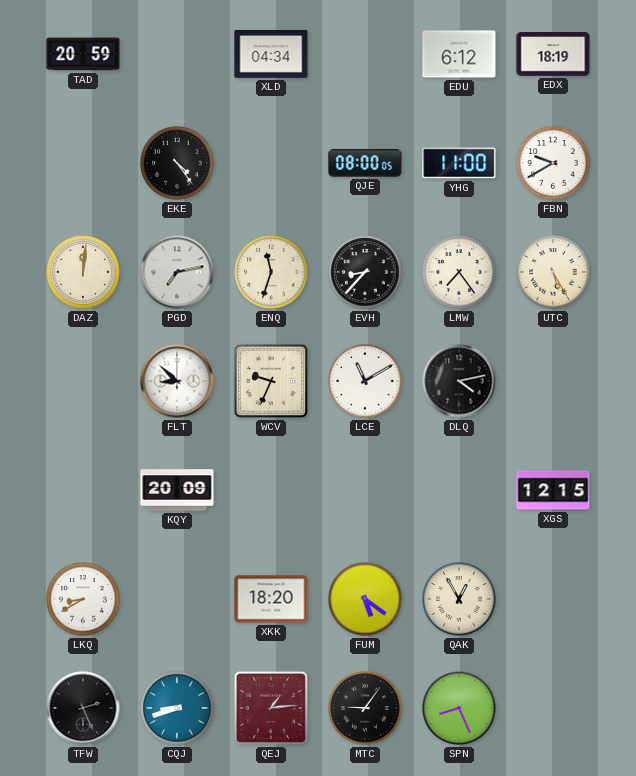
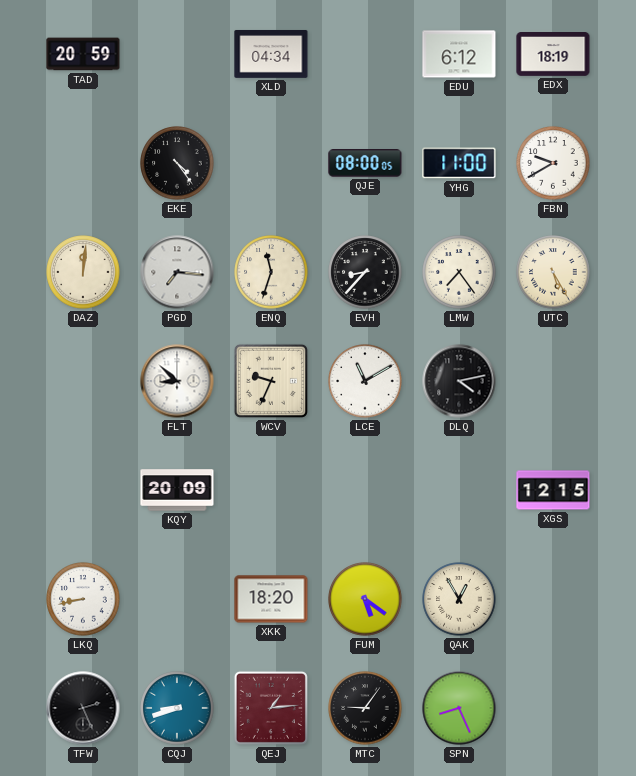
PGD: 7:13 -> 7:16
LKQ: 8:40 -> 8:43
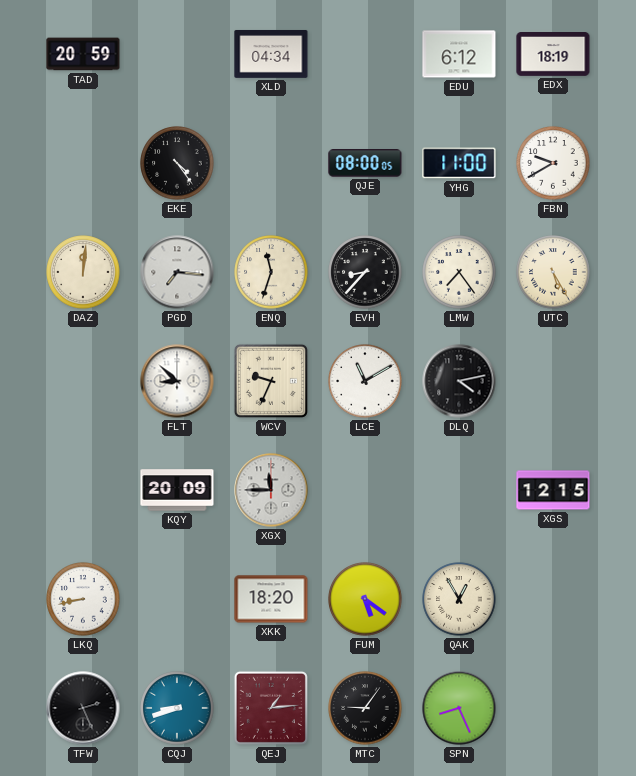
XGX: none -> 11:45
